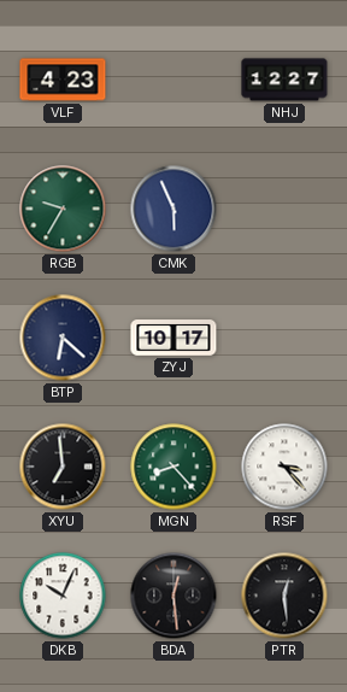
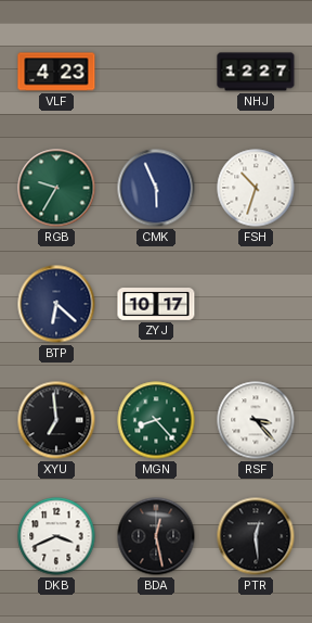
FSH: none -> 10:33
DKB: 10:04 -> 3:41
BDA: 12:29 -> 12:28
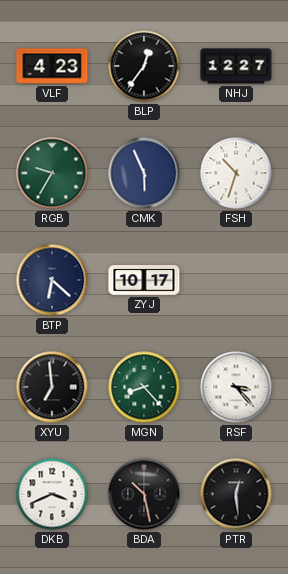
BLP: none -> 12:36
BDA: 12:28 -> 10:28
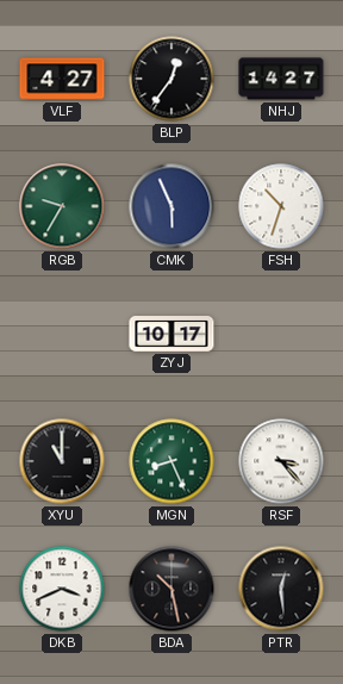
VLF: 4:23 -> 4:27
NHJ: 12:27 -> 14:27
BTP: 6:22 -> none
XYU: 6:59 -> 11:00
MGN: 8:23 -> 8:26
